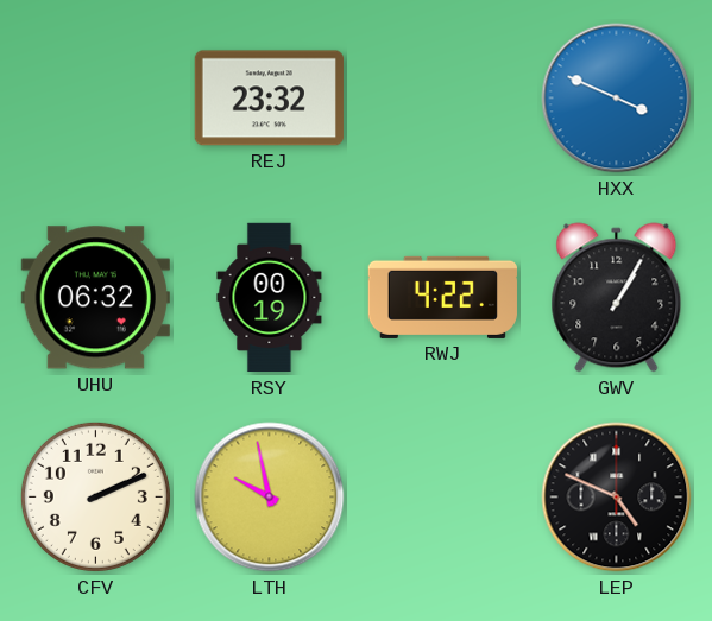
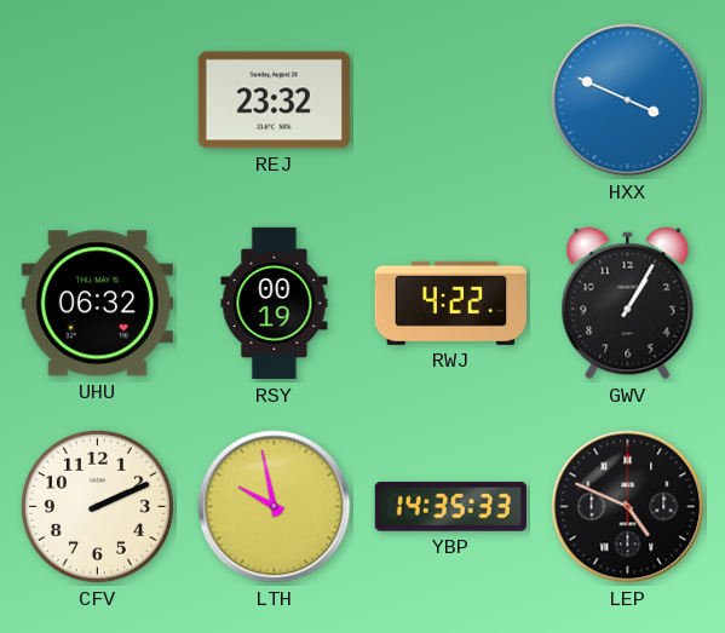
YBP: none -> 14:35
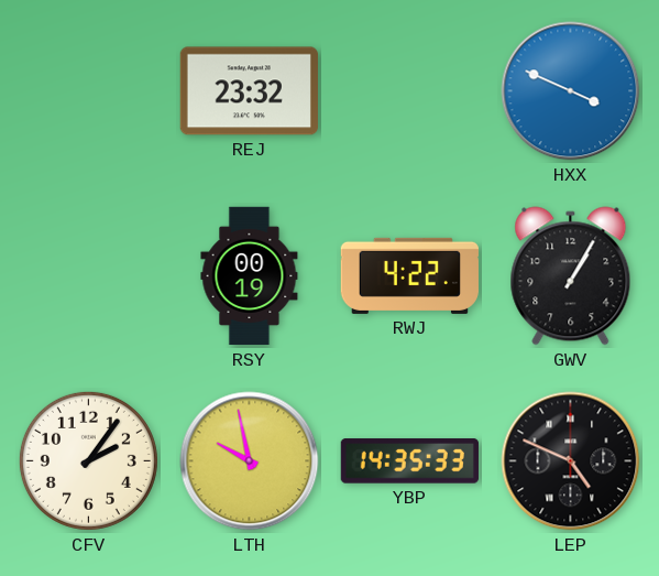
UHU: 06:32 -> none
CFV: 2:11 -> 2:06
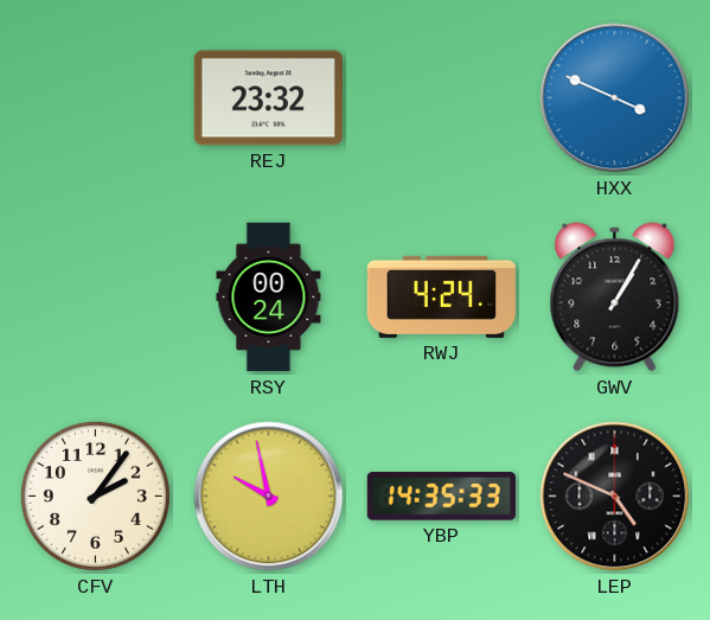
RSY: 00:19 -> 00:24
RWJ: 4:22 -> 4:24
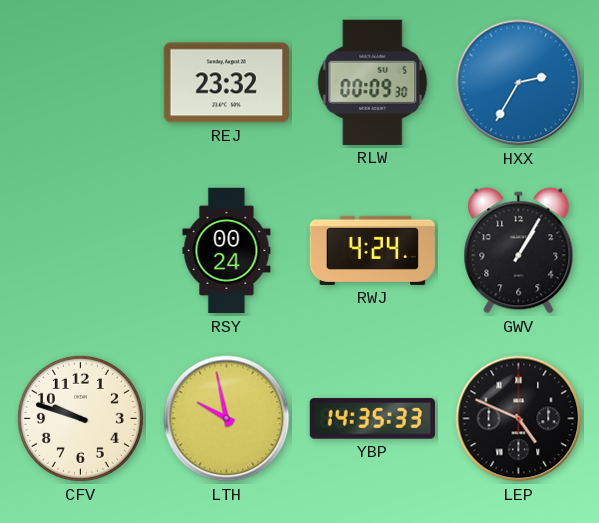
RLW: none -> 00:09
HXX: 3:49 -> 2:35
CFV: 2:06 -> 9:48
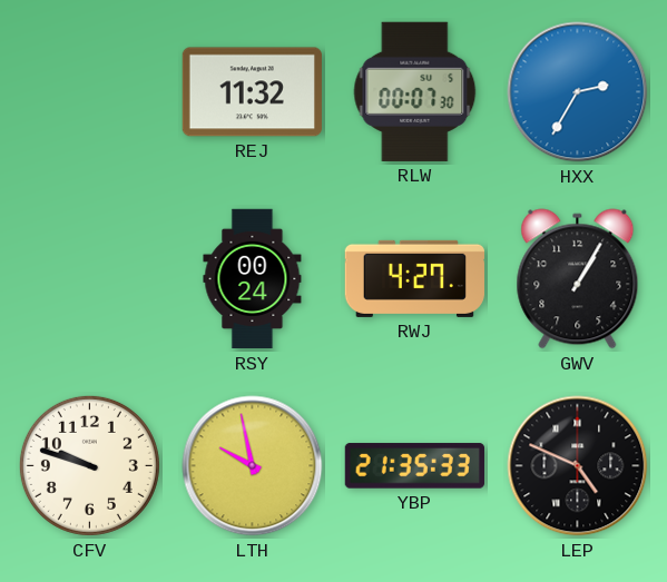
REJ: 23:32 -> 11:32
RLW: 00:09 -> 00:07
RWJ: 4:24 -> 4:27
YBP: 14:35 -> 21:35
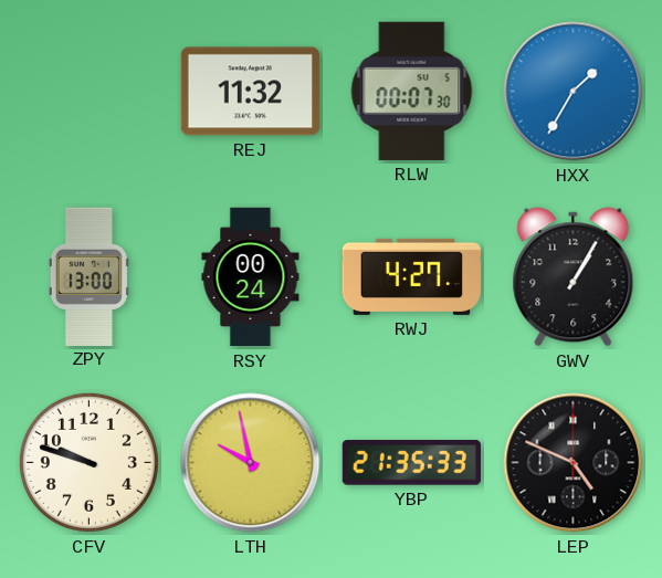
HXX: 2:35 -> 1:35
ZPY: none -> 13:00
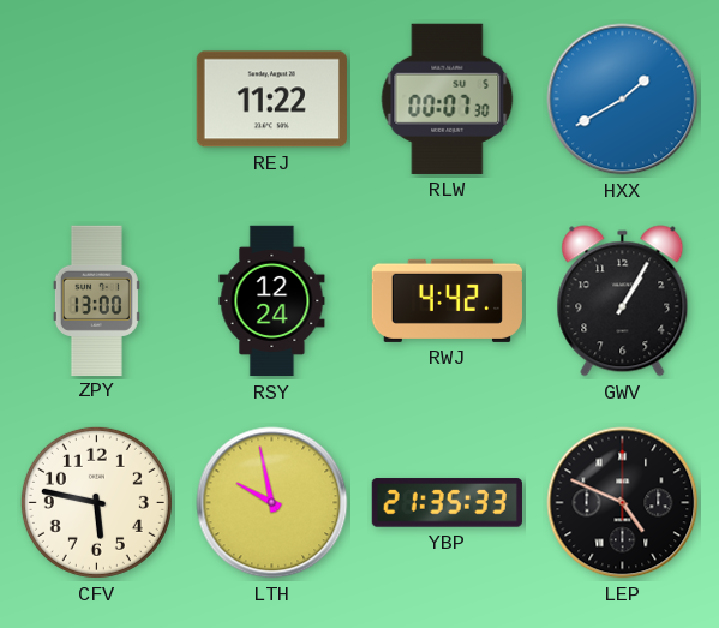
REJ: 11:32 -> 11:22
HXX: 1:35 -> 1:40
RSY: 00:24 -> 12:24
RWJ: 4:27 -> 4:42
CFV: 9:48 -> 5:47
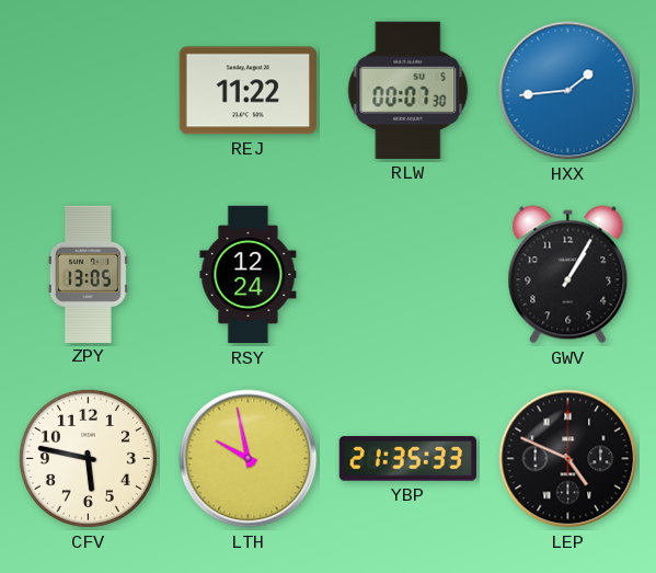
HXX: 1:40 -> 1:44
ZPY: 13:00 -> 13:05
RWJ: 4:42 -> none
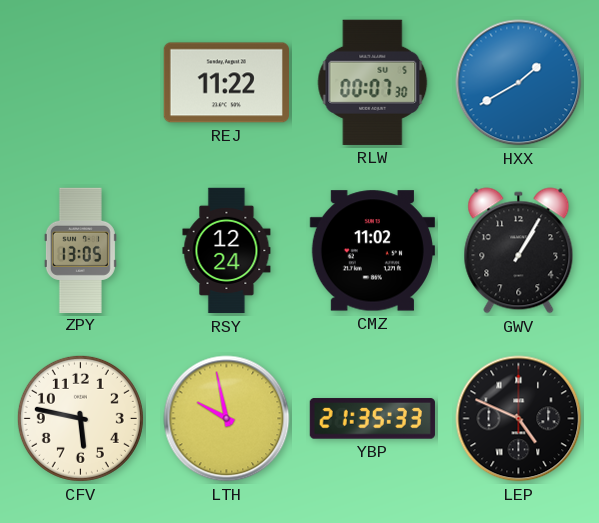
HXX: 1:44 -> 1:40
CMZ: none -> 11:02
